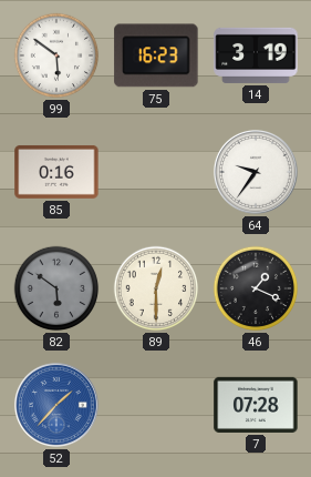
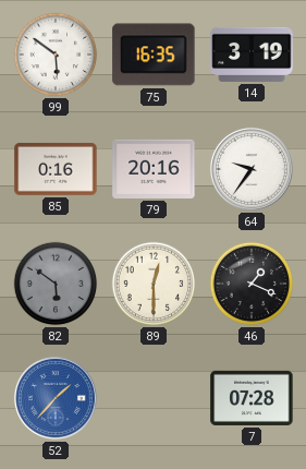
75: 16:23 -> 16:35
79: none -> 20:16
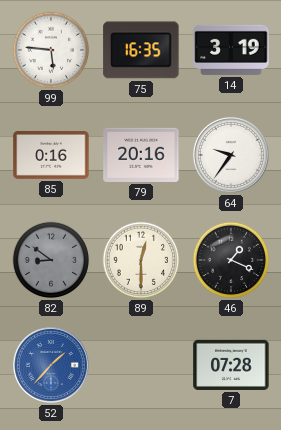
99: 5:51 -> 5:46
82: 5:51 -> 8:51
